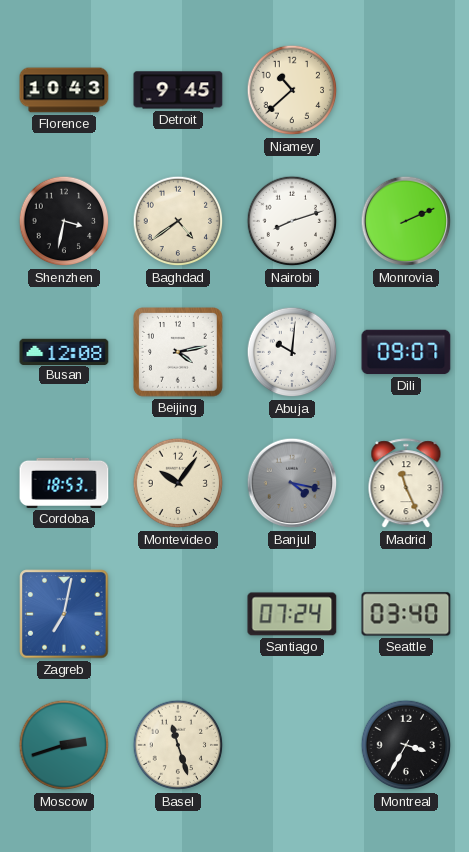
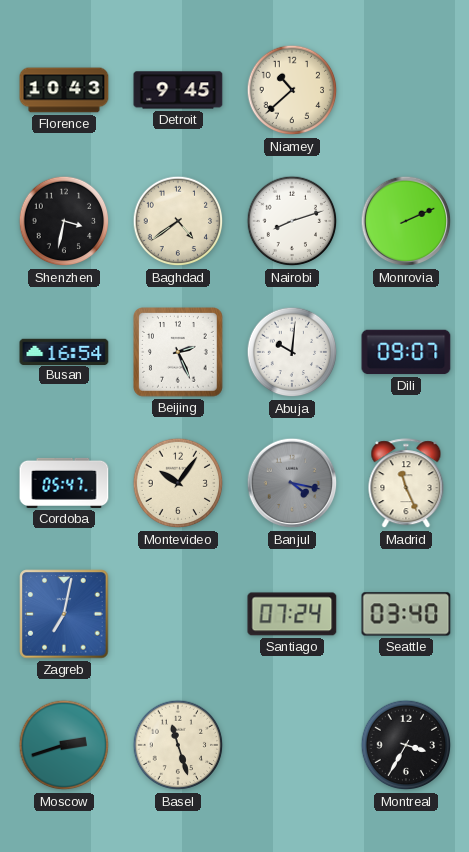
Busan: 12:08 -> 16:54
Beijing: 4:13 -> 2:26
Cordoba: 18:53 -> 05:47
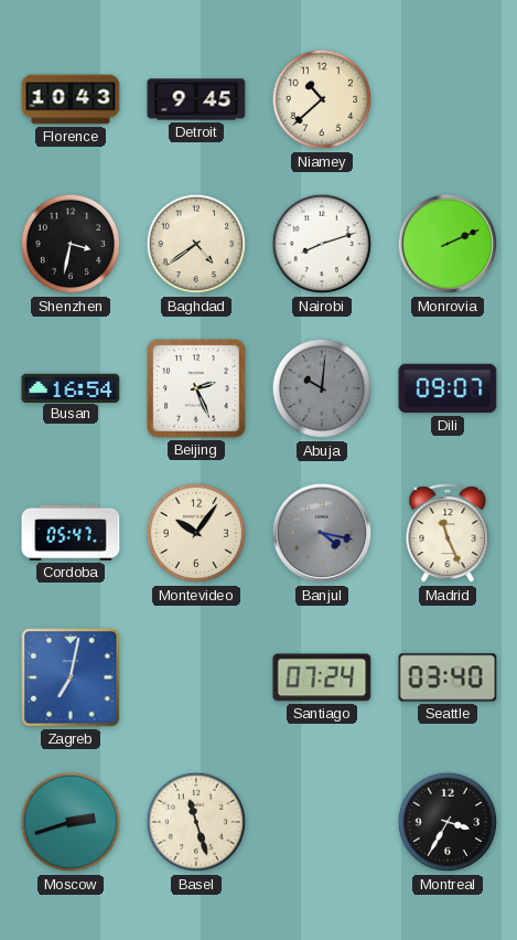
Abuja dial: white -> grey
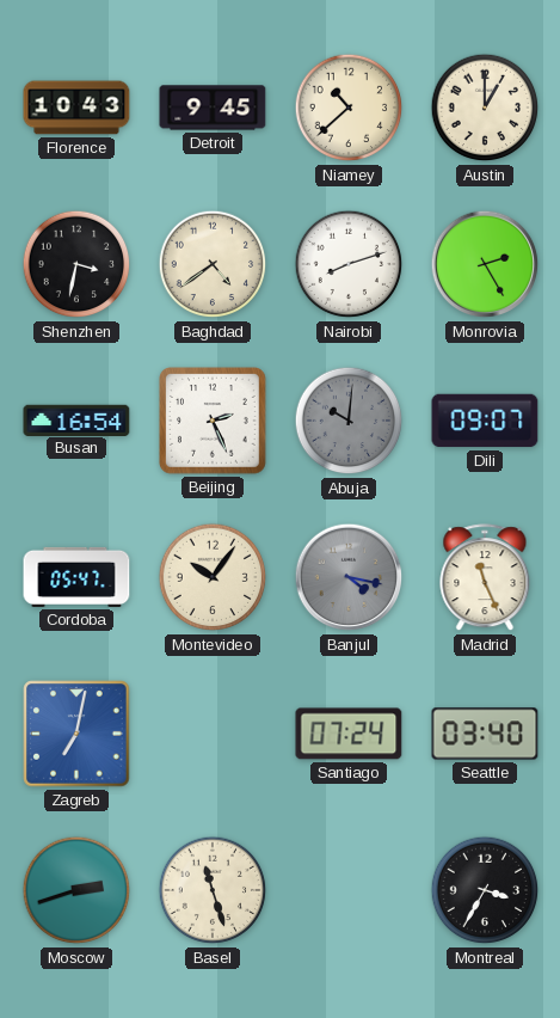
Austin: none -> 1:00
Monrovia: 2:11 -> 2:25
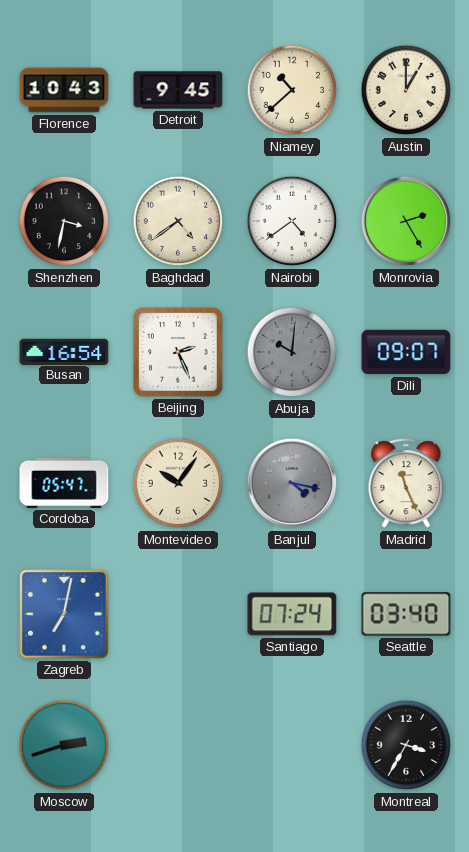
Nairobi: 8:12 -> 4:39
Basel: 11:27 -> none
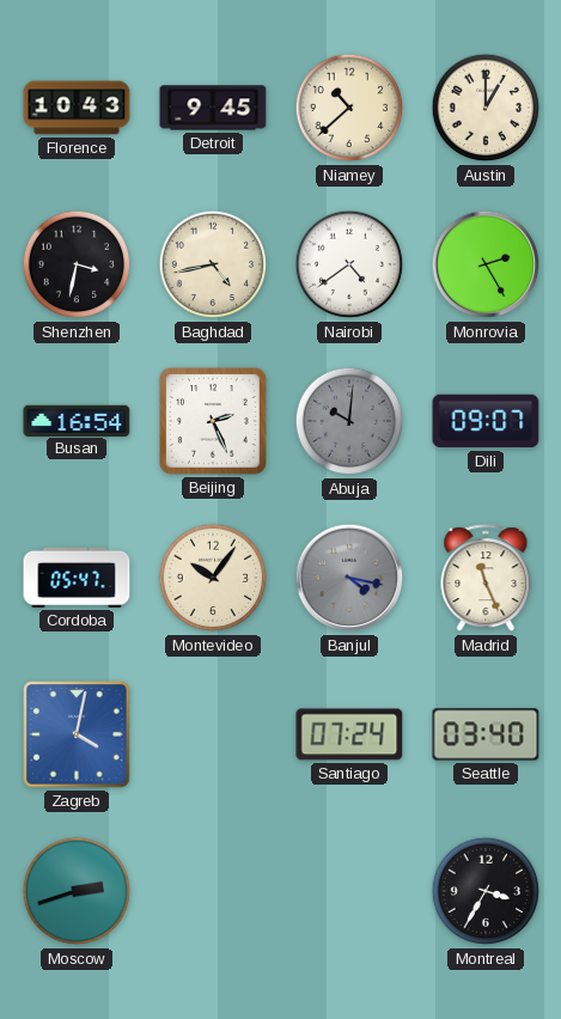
Baghdad: 4:39 -> 4:43
Zagreb: 7:02 -> 4:02
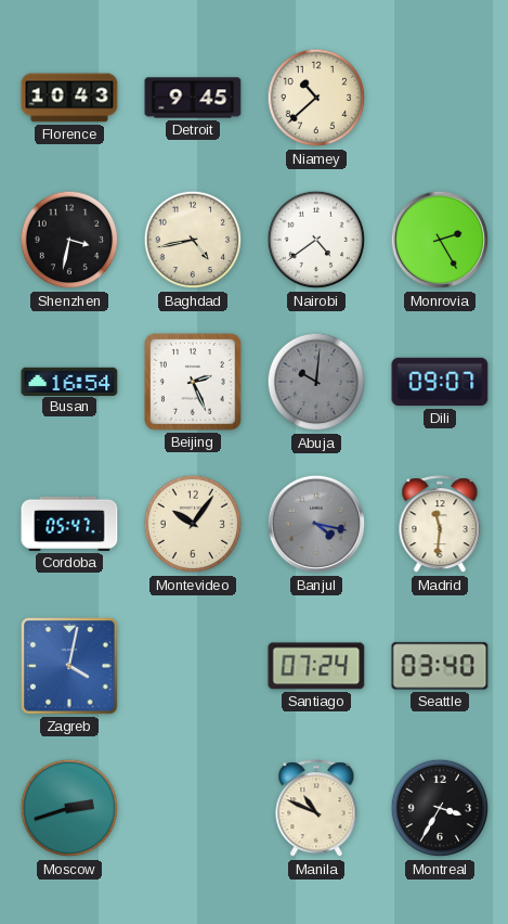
Austin: 1:00 -> none
Madrid: 11:26 -> 11:31
Manila: none -> 10:49
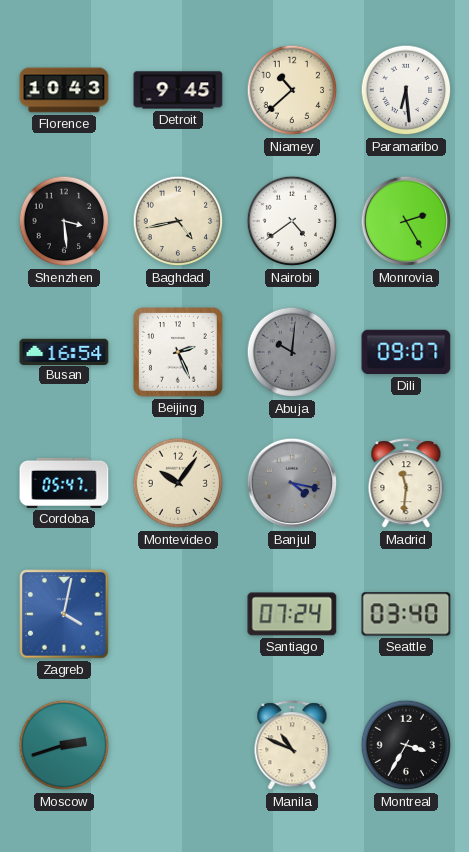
Paramaribo: none -> 6:29
Shenzhen: 3:32 -> 3:29
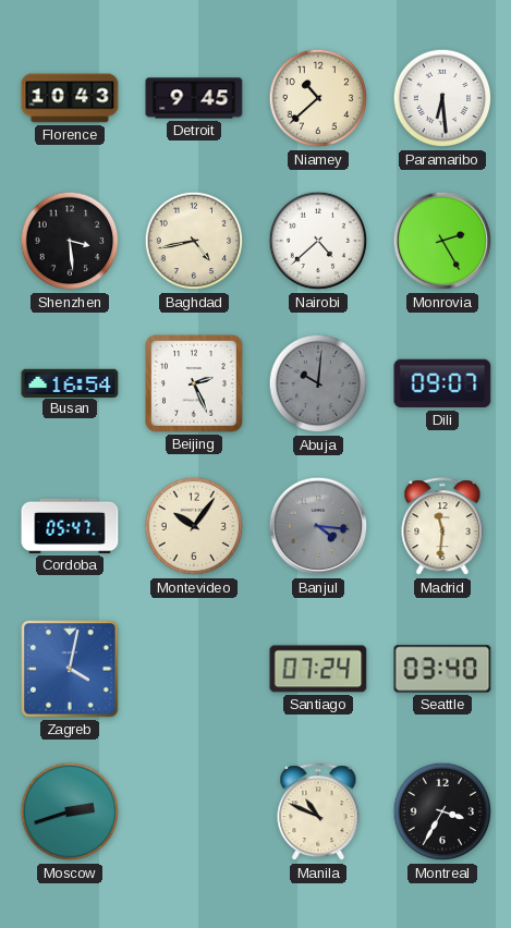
Nairobi: 4:39 -> 4:38
Banjul: 4:17 -> 4:16
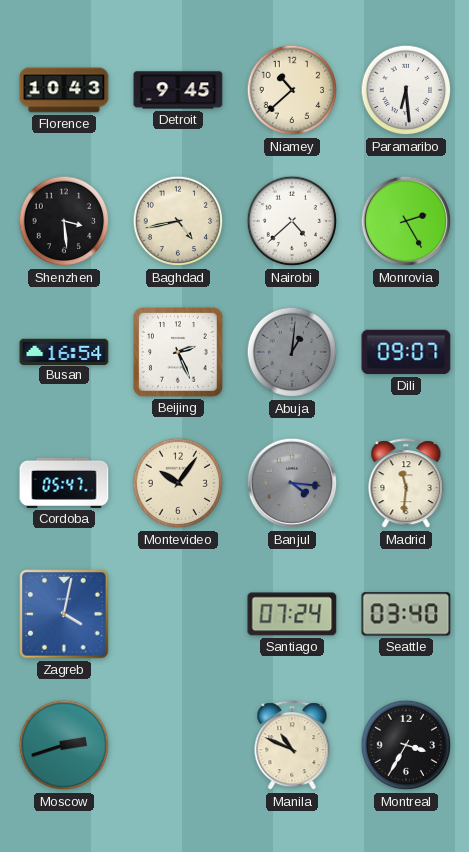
Abuja: 10:01 -> 1:01
